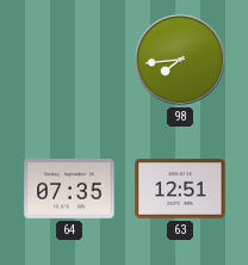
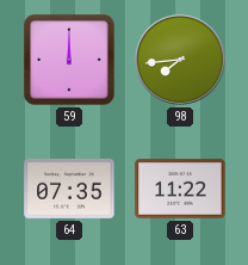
59: none -> 12:00
63: 12:51 -> 11:22
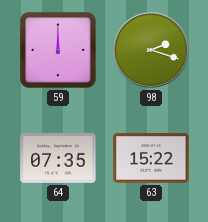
98: 7:44 -> 2:18
63: 11:22 -> 15:22
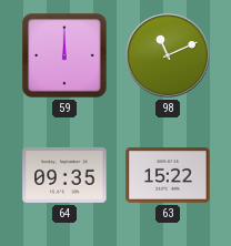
98: 2:18 -> 11:11
64: 07:35 -> 09:35
